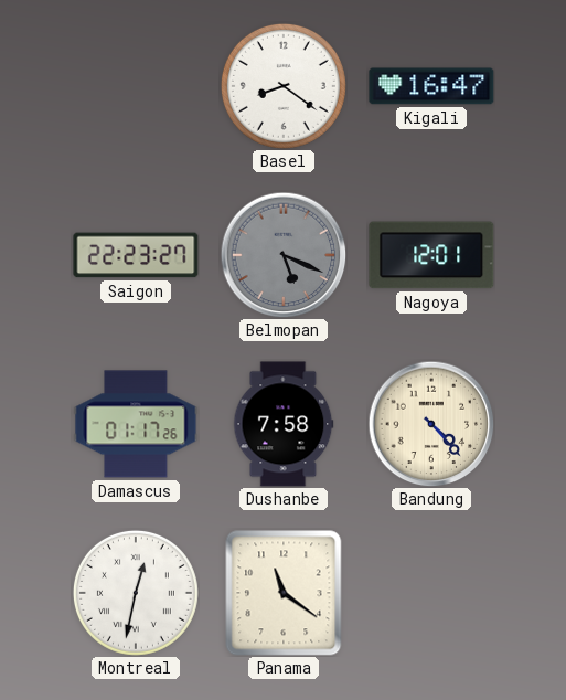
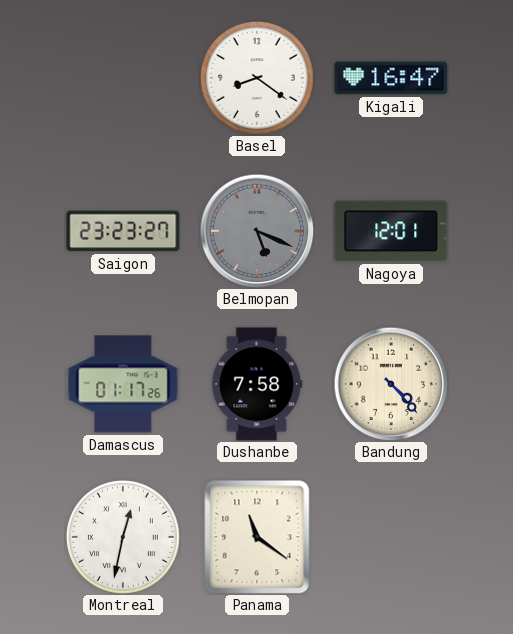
Saigon: 22:23 -> 23:23
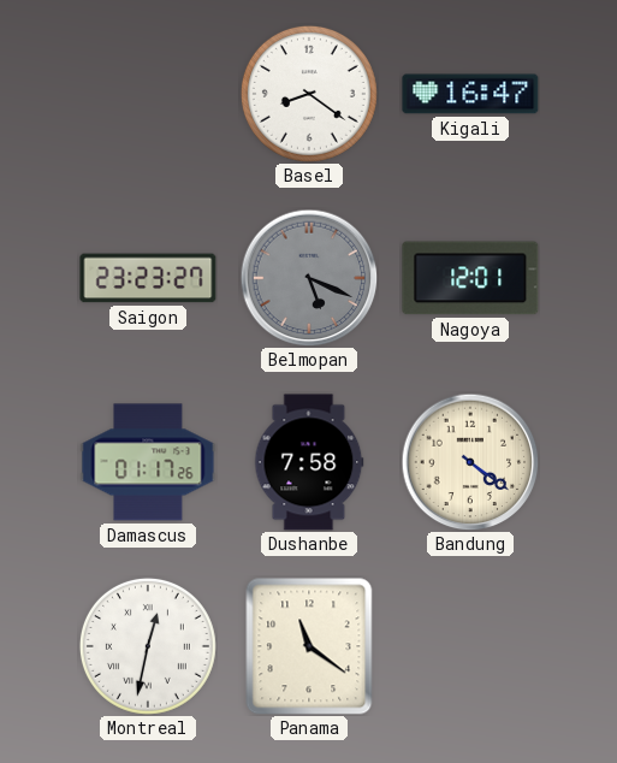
Bandung: 4:23 -> 4:21
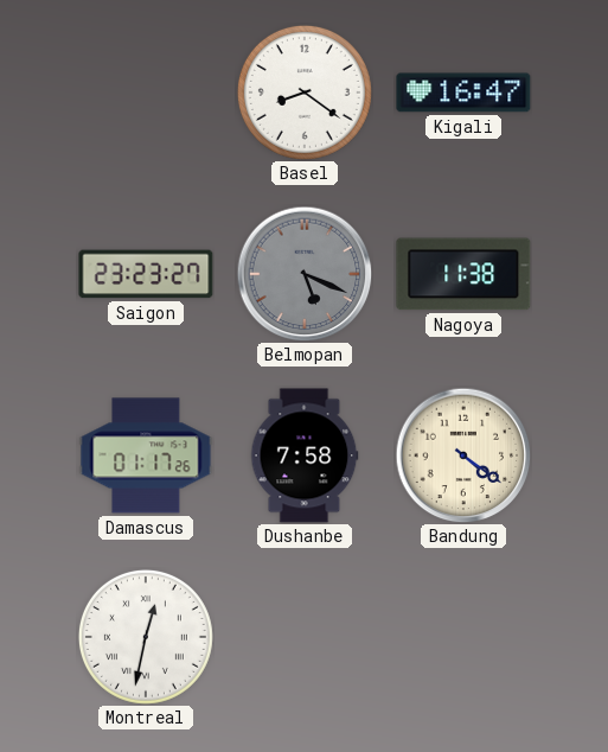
Nagoya: 12:01 -> 11:38
Panama: 11:21 -> none
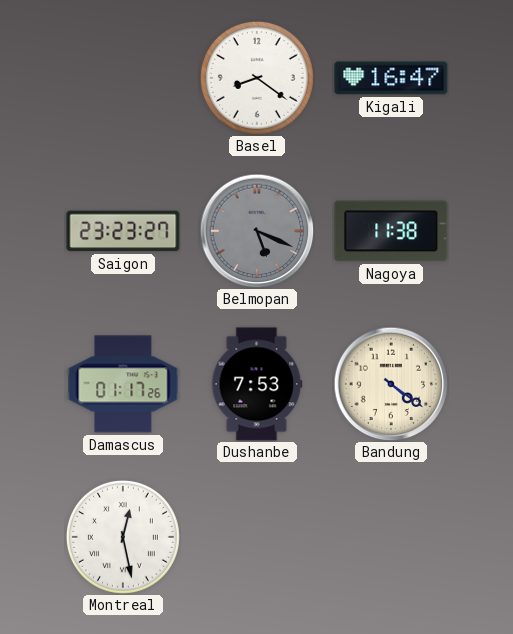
Dushanbe: 7:58 -> 7:53
Montreal: 12:32 -> 12:28
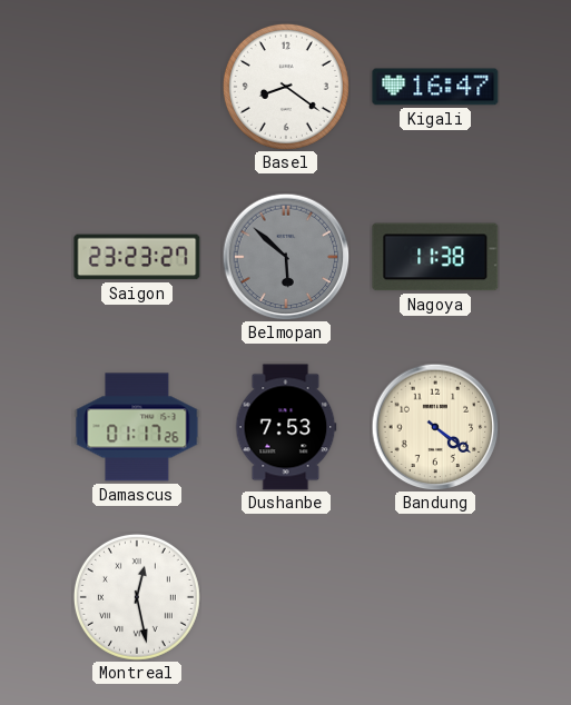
Belmopan: 5:19 -> 5:52
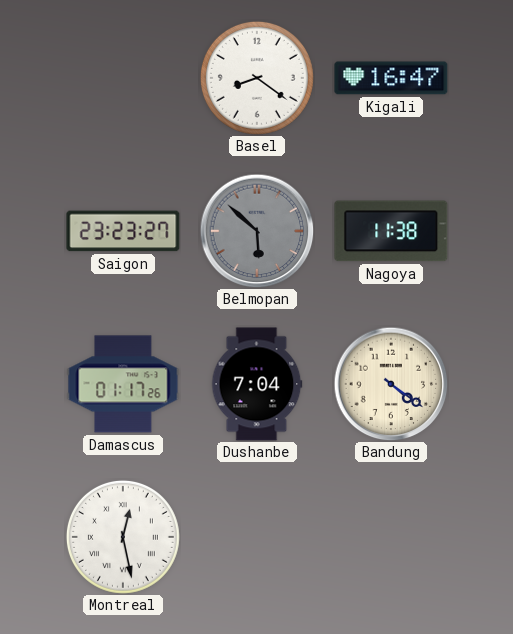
Dushanbe: 7:53 -> 7:04
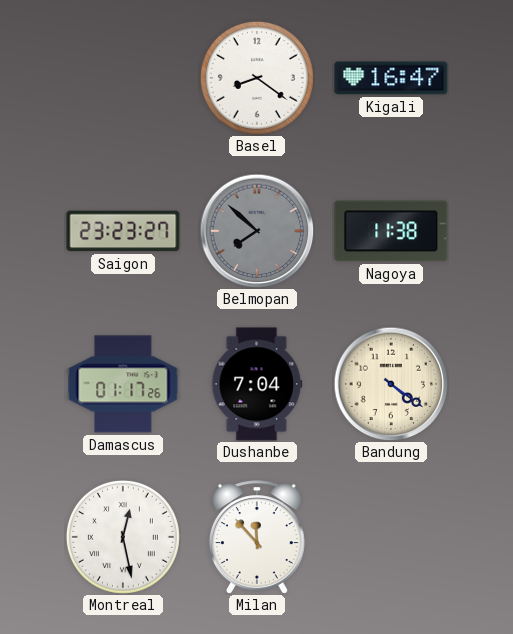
Belmopan: 5:52 -> 7:52
Milan: none -> 11:53
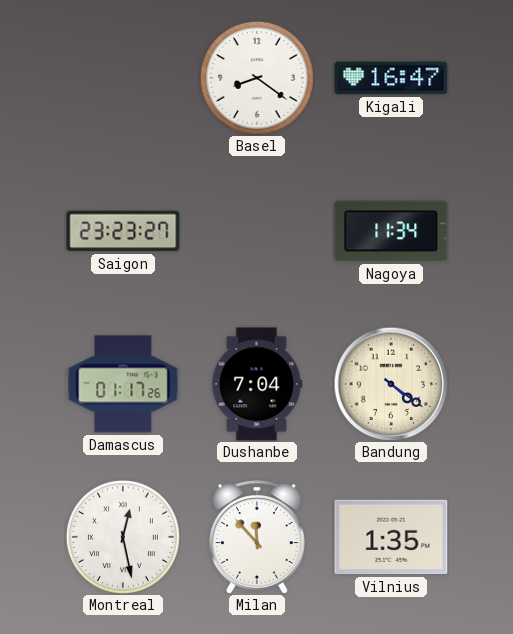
Belmopan: 7:52 -> none
Nagoya: 11:38 -> 11:34
Vilnius: none -> 1:35
